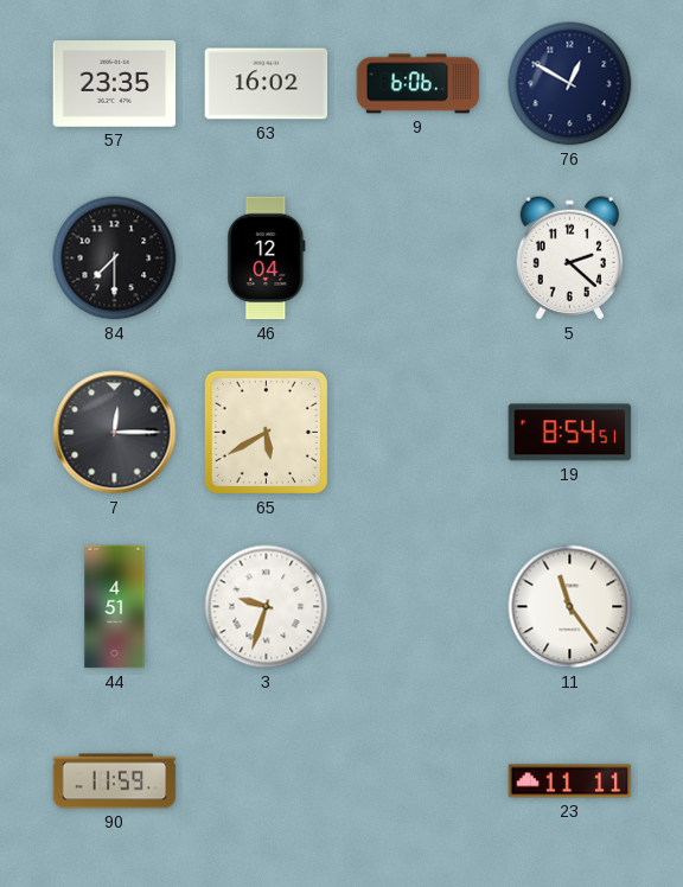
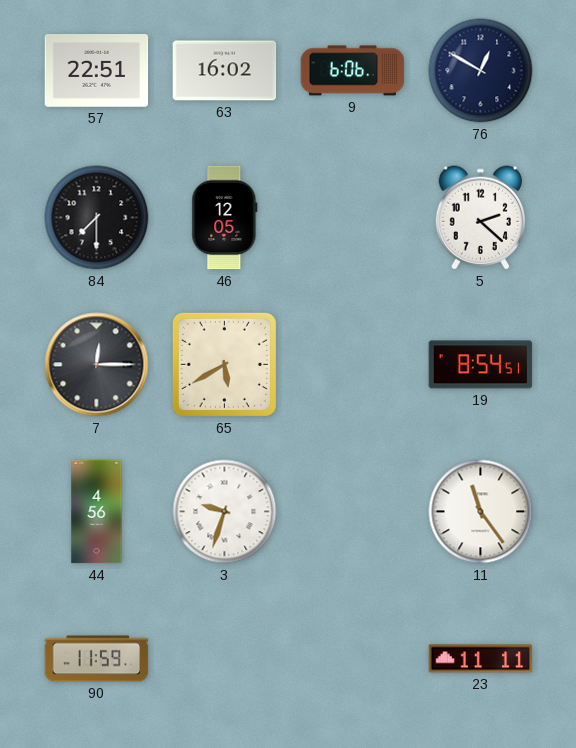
57: 23:35 -> 22:51
46: 12:04 -> 12:05
44: 4:51 -> 4:56
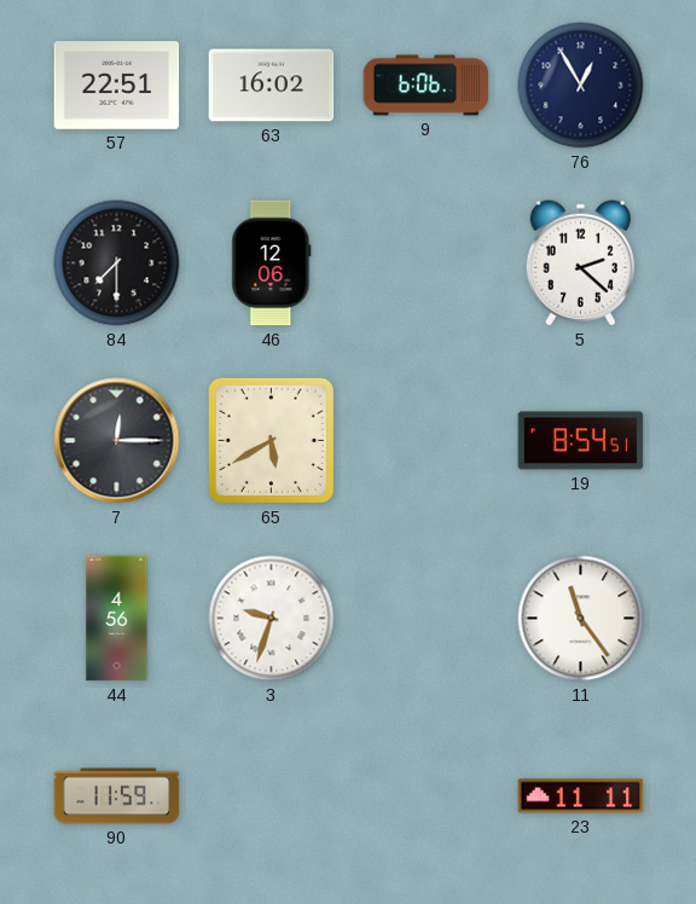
76: 12:50 -> 12:55
46: 12:05 -> 12:06
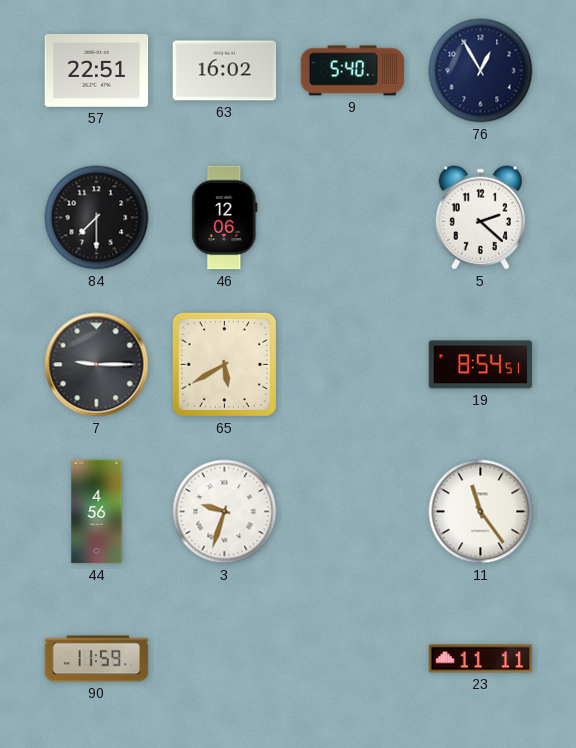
9: 6:06 -> 5:40
7: 12:15 -> 9:15
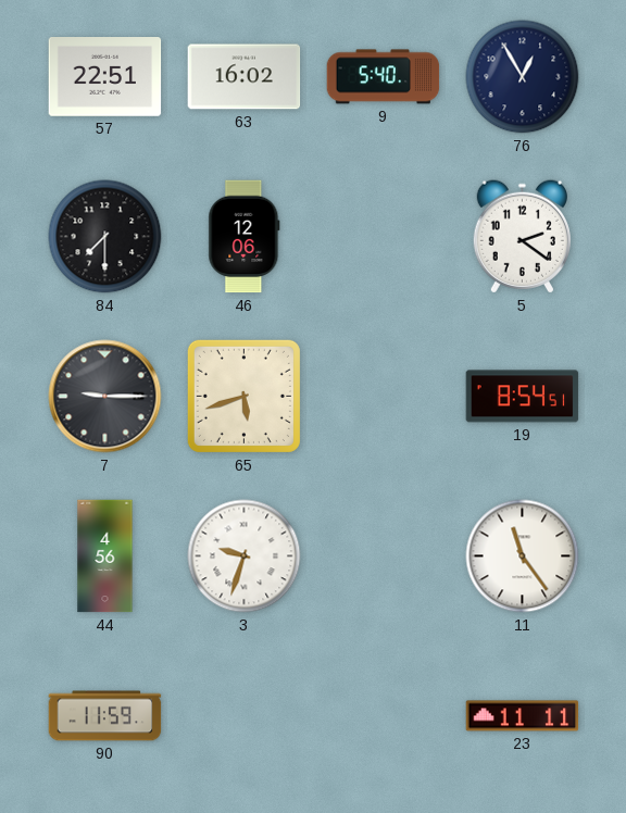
5: 2:22 -> 2:21
65: 5:40 -> 5:42
